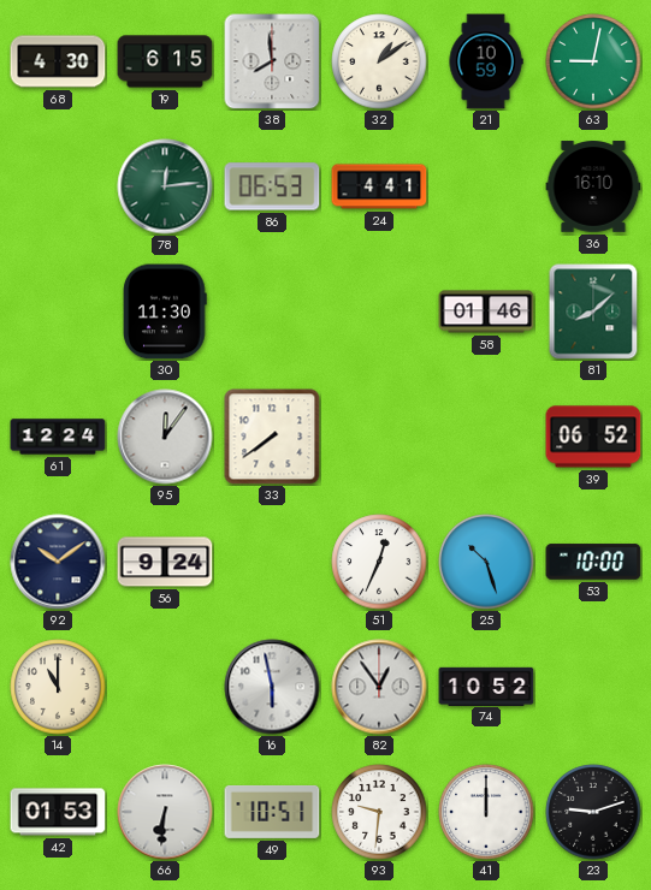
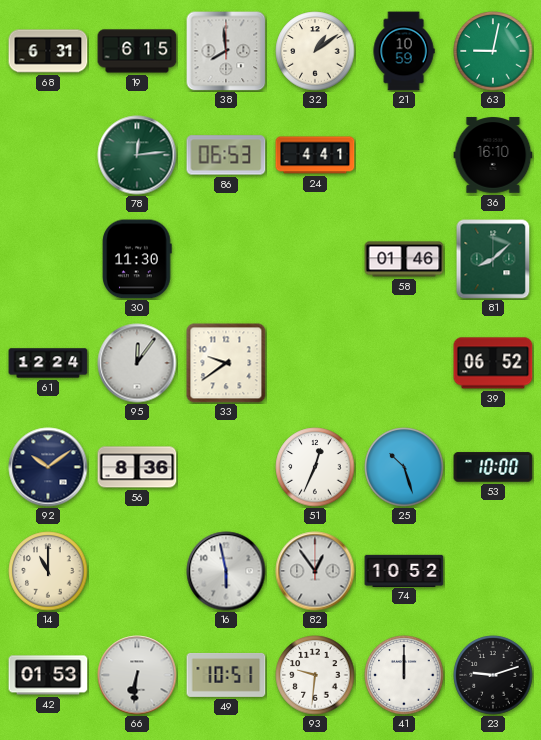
68: 4:30 -> 6:31
33: 7:39 -> 9:39
56: 9:24 -> 8:36
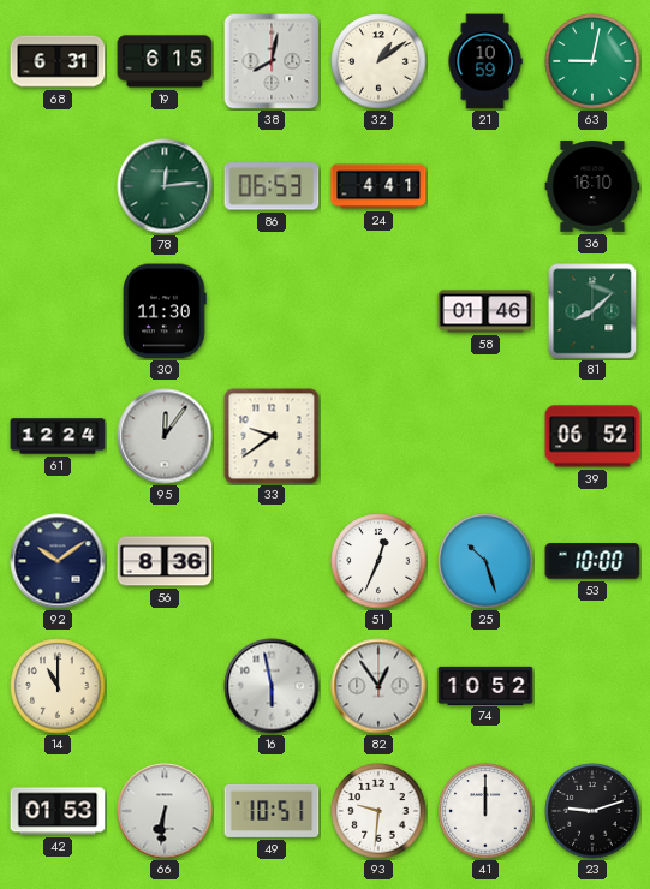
38: 7:59 -> 8:02
